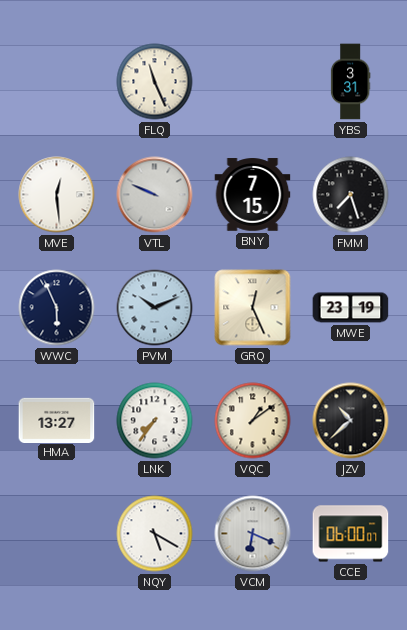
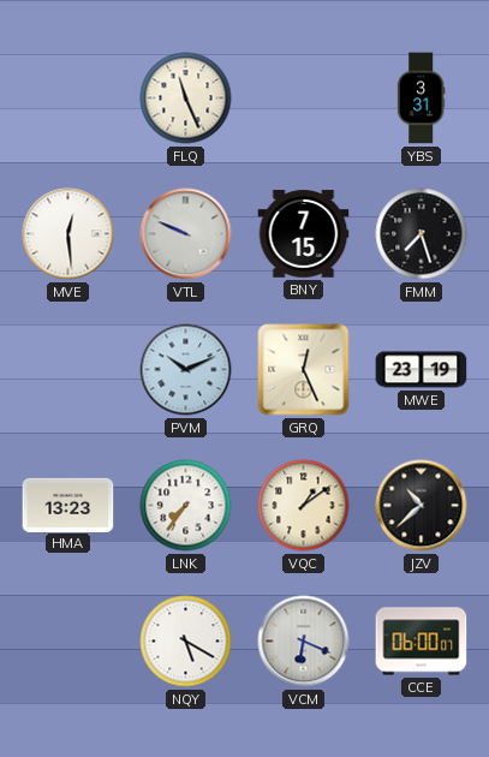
WWC: 5:56 -> none
HMA: 13:27 -> 13:23
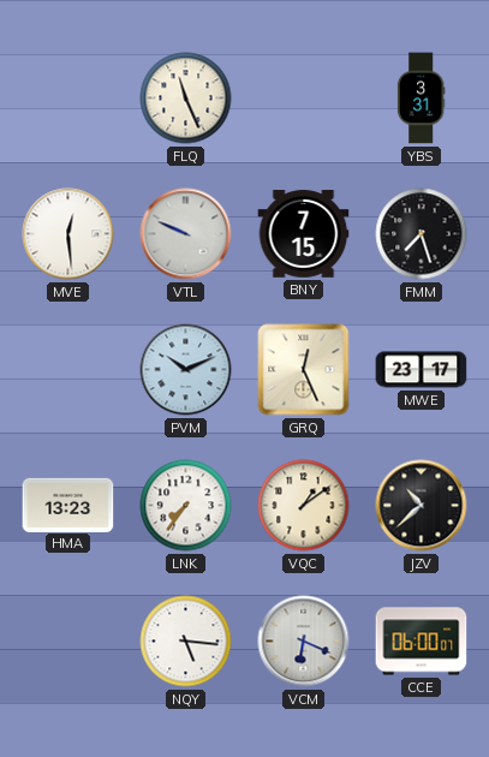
MWE: 23:19 -> 23:17
NQY: 5:20 -> 5:16
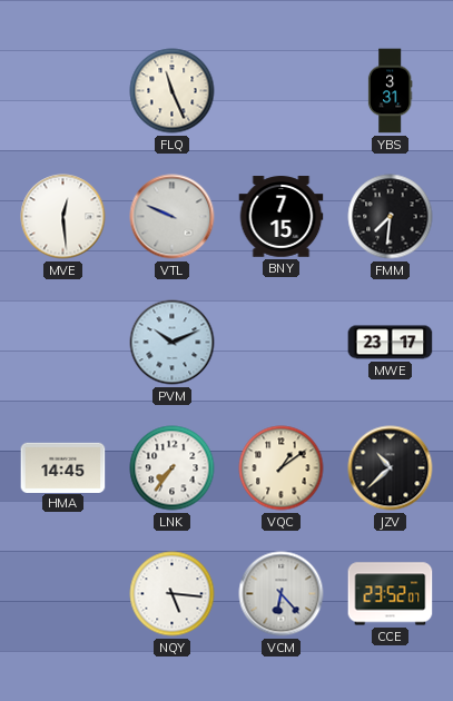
FMM: 7:27 -> 7:31
GRQ: 12:26 -> none
HMA: 13:23 -> 14:45
VCM: 6:19 -> 6:23
CCE: 06:00 -> 23:52
